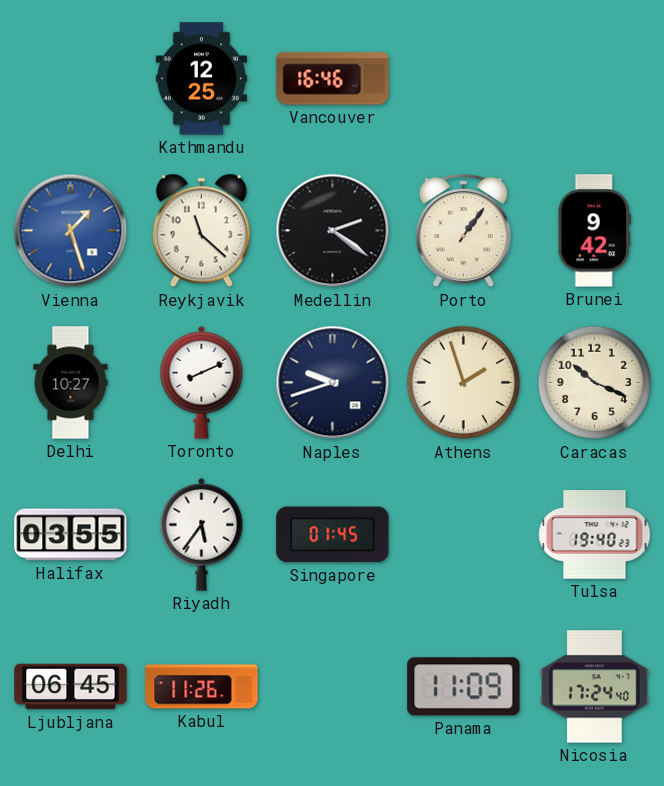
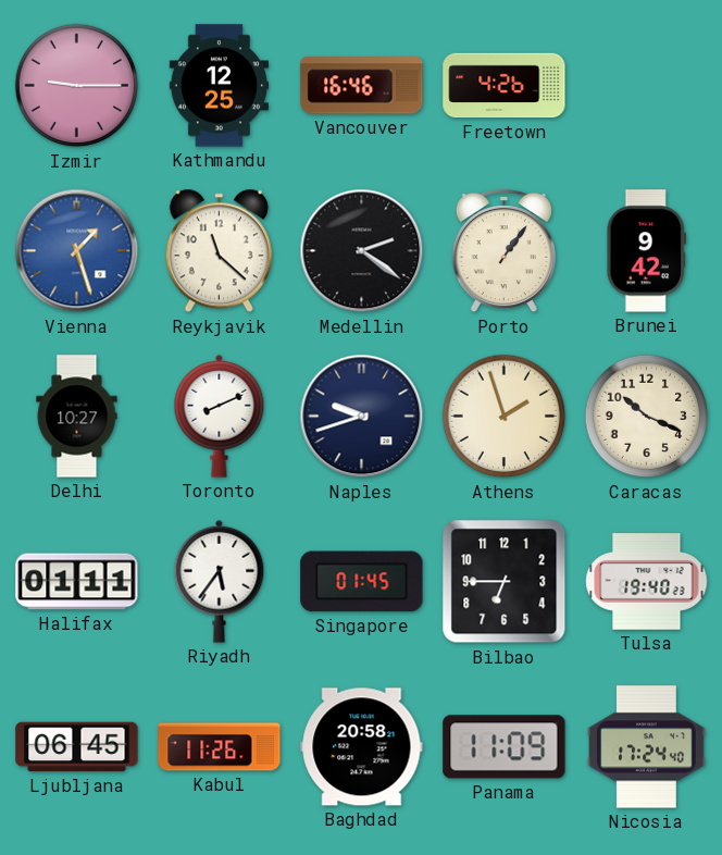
Izmir: none -> 9:15
Freetown: none -> 4:26
Halifax: 03:55 -> 01:11
Bilbao: none -> 6:45
Baghdad: none -> 20:58
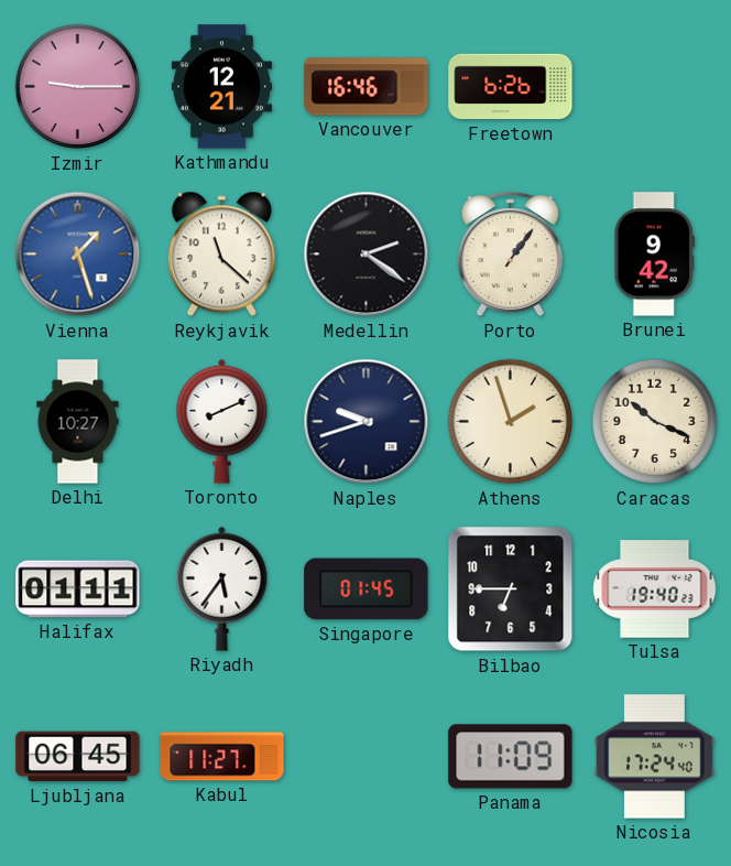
Kathmandu: 12:25 -> 12:21
Freetown: 4:26 -> 6:26
Kabul: 11:26 -> 11:27
Baghdad: 20:58 -> none
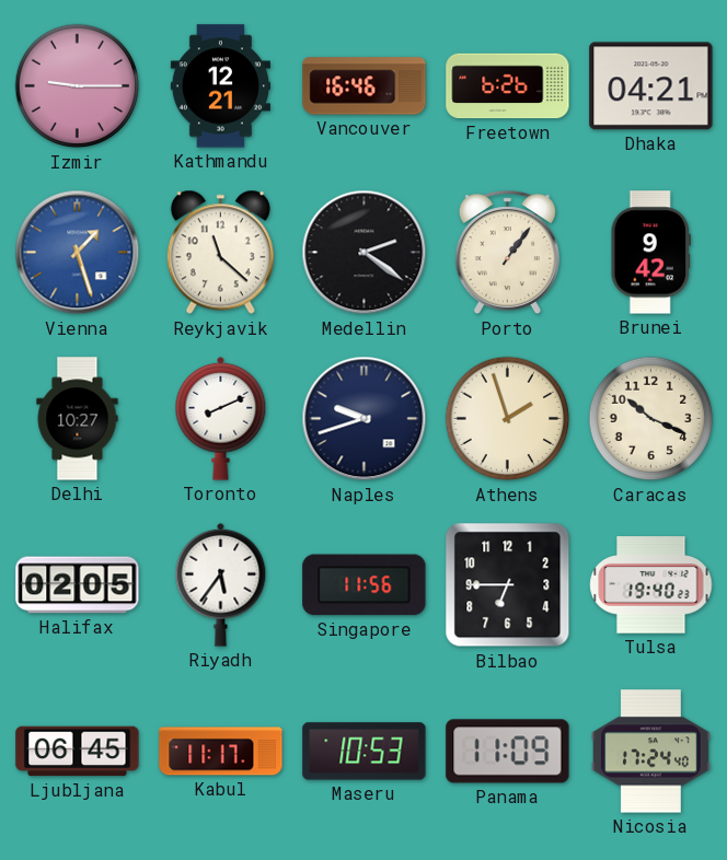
Dhaka: none -> 04:21
Halifax: 01:11 -> 02:05
Singapore: 01:45 -> 11:56
Kabul: 11:27 -> 11:17
Maseru: none -> 10:53
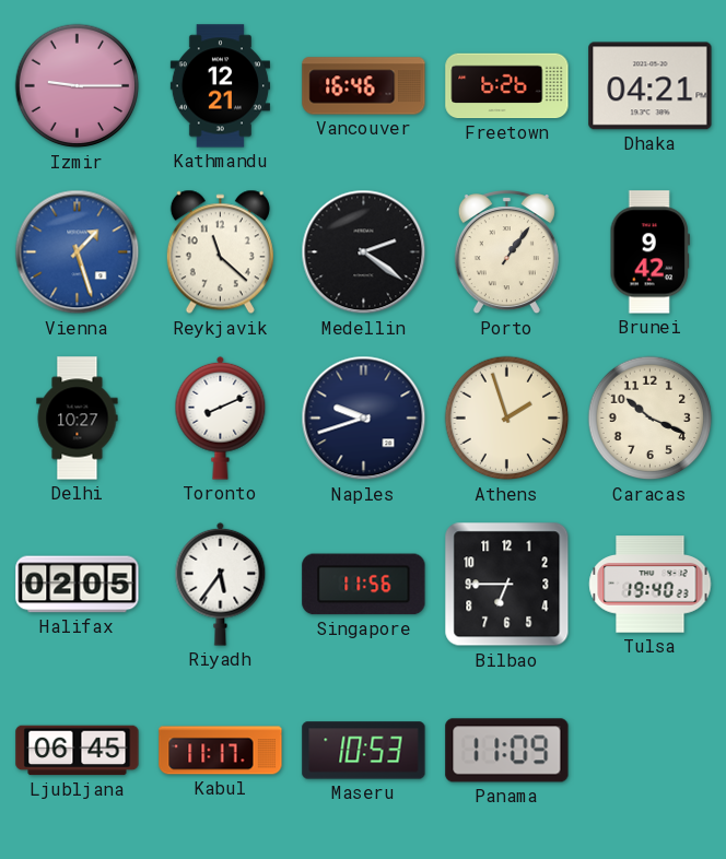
Nicosia: 17:24 -> none
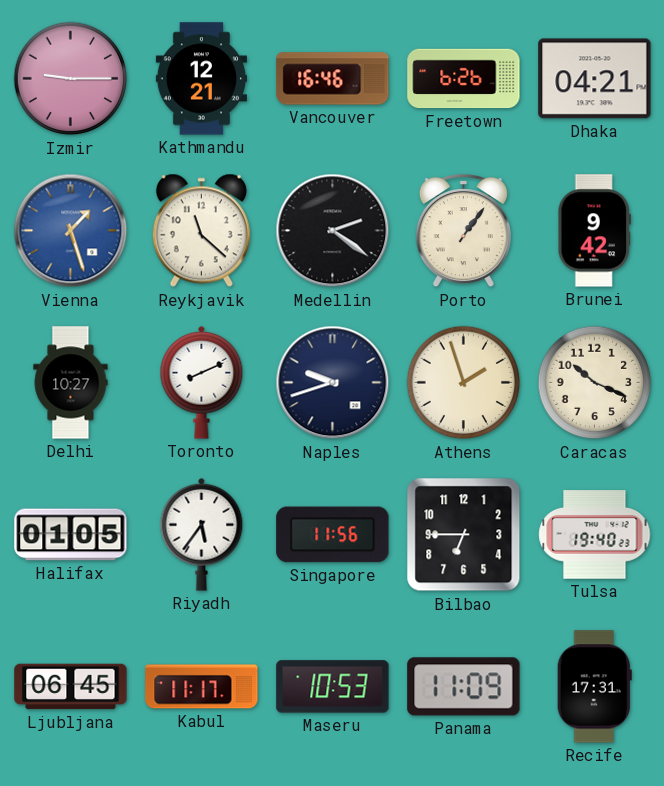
Halifax: 02:05 -> 01:05
Recife: none -> 17:31
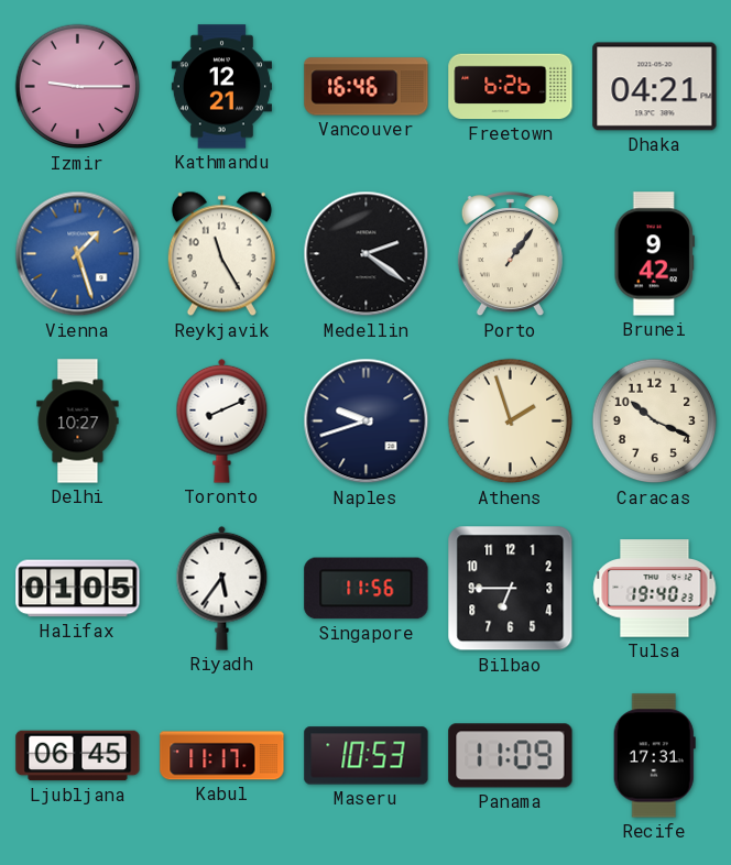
Reykjavik: 11:22 -> 11:25
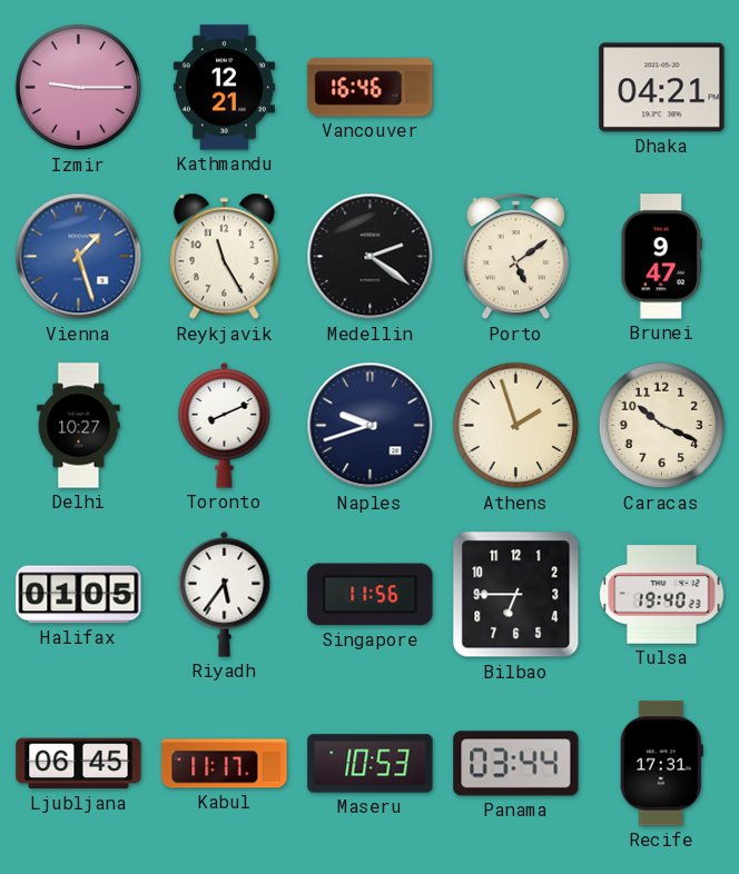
Freetown: 6:26 -> none
Porto: 1:06 -> 5:09
Brunei: 9:42 -> 9:47
Panama: 11:09 -> 03:44
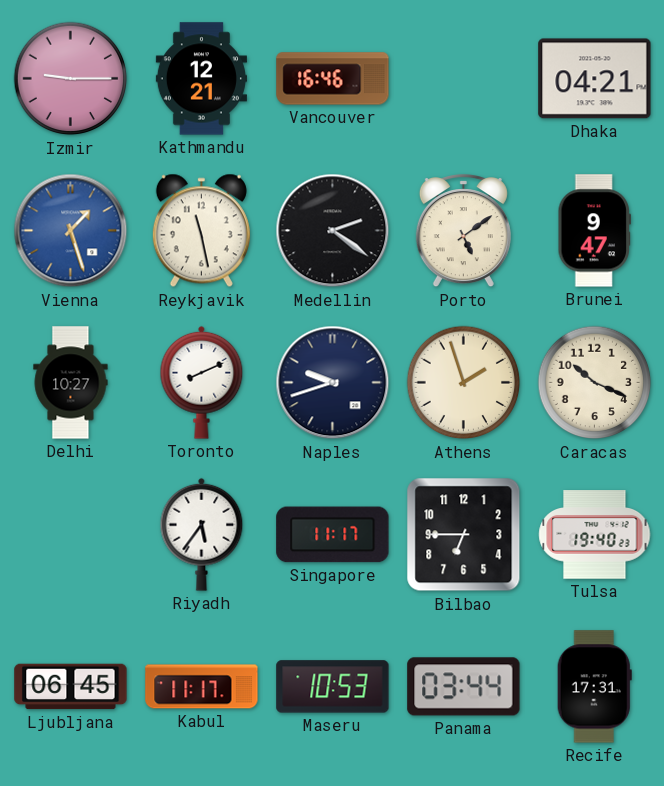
Reykjavik: 11:25 -> 11:28
Halifax: 01:05 -> none
Singapore: 11:56 -> 11:17
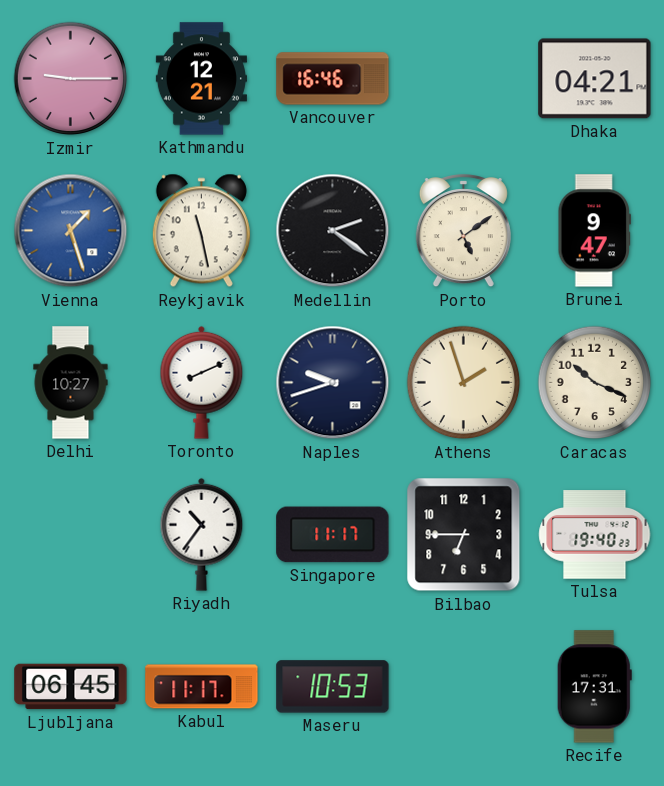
Riyadh: 5:36 -> 10:36
Panama: 03:44 -> none
